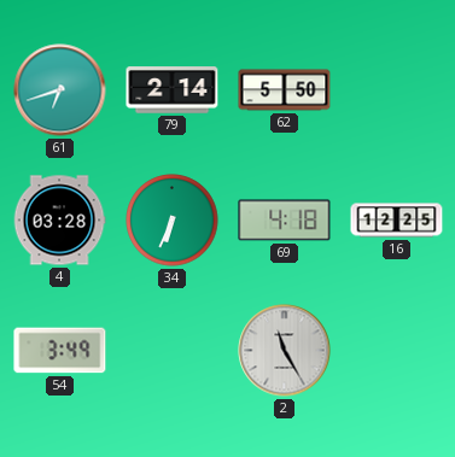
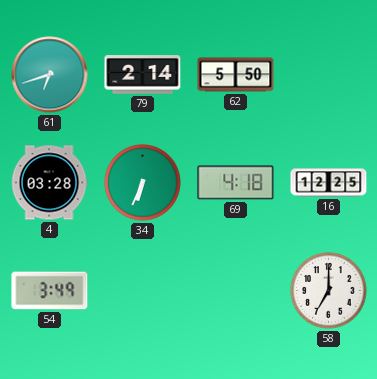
2: 11:25 -> none
58: none -> 7:00
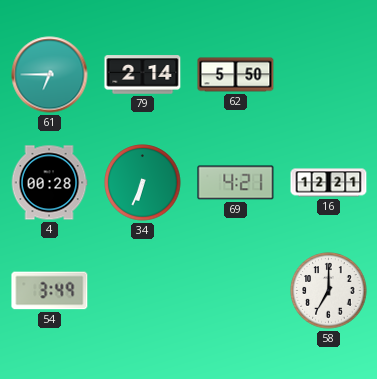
61: 6:42 -> 6:45
4: 03:28 -> 00:28
69: 4:18 -> 4:21
16: 12:25 -> 12:21
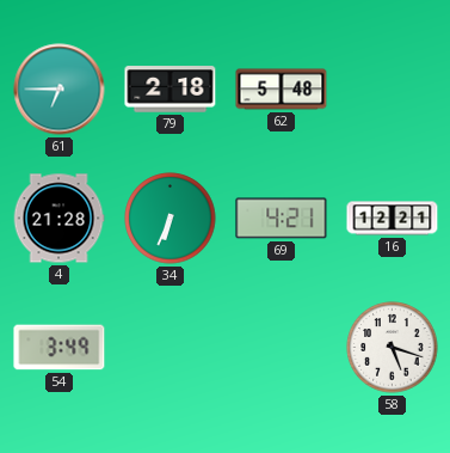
79: 2:14 -> 2:18
62: 5:50 -> 5:48
4: 00:28 -> 21:28
58: 7:00 -> 5:18
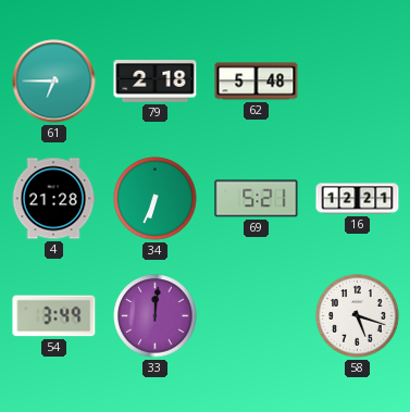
69: 4:21 -> 5:21
33: none -> 12:01
